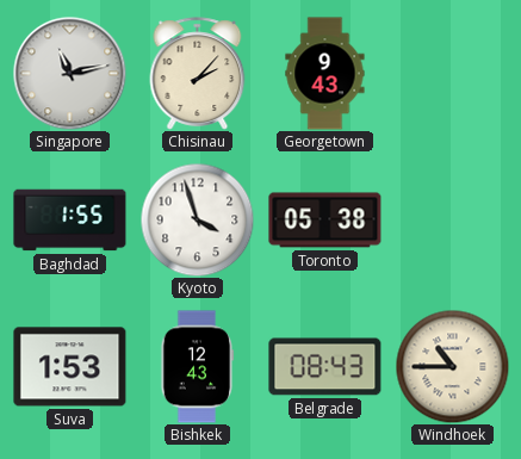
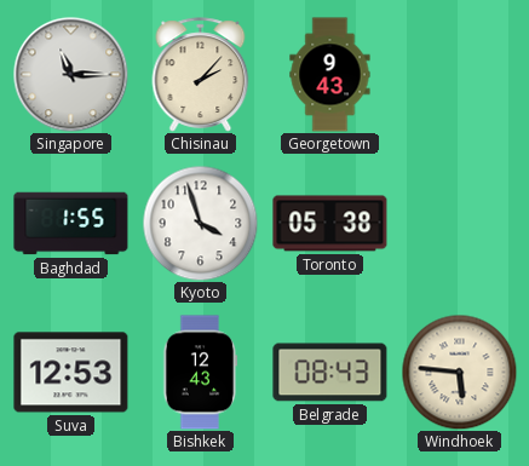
Singapore: 11:13 -> 11:15
Suva: 1:53 -> 12:53
Windhoek: 10:45 -> 5:46
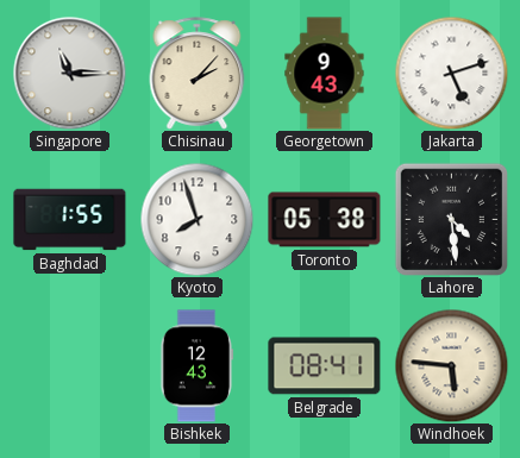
Jakarta: none -> 5:12
Kyoto: 3:57 -> 7:57
Lahore: none -> 4:29
Suva: 12:53 -> none
Belgrade: 08:43 -> 08:41
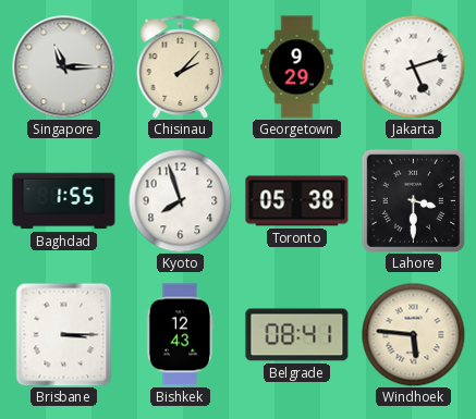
Georgetown: 9:43 -> 9:29
Lahore: 4:29 -> 3:30
Brisbane: none -> 3:15
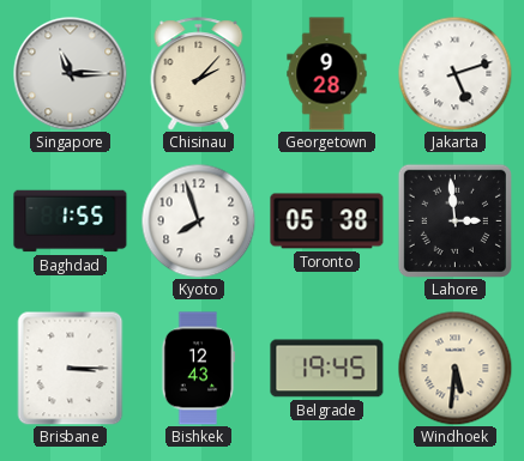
Georgetown: 9:29 -> 9:28
Lahore: 3:30 -> 2:59
Belgrade: 08:41 -> 19:45
Windhoek: 5:46 -> 5:31
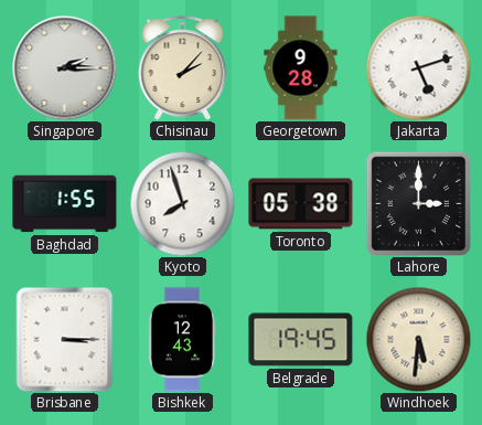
Singapore: 11:15 -> 2:15
Lahore: 2:59 -> 3:00
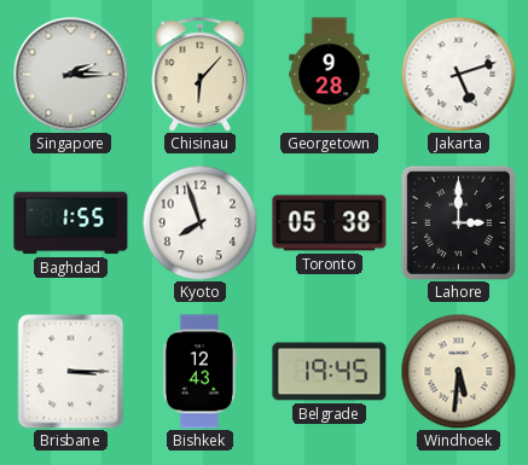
Chisinau: 2:07 -> 6:07
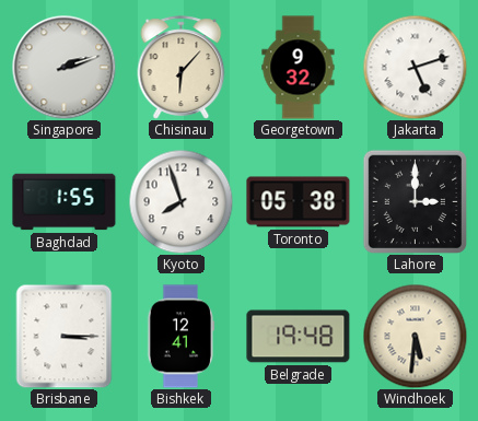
Singapore: 2:15 -> 2:12
Georgetown: 9:28 -> 9:32
Bishkek: 12:43 -> 12:41
Belgrade: 19:45 -> 19:48
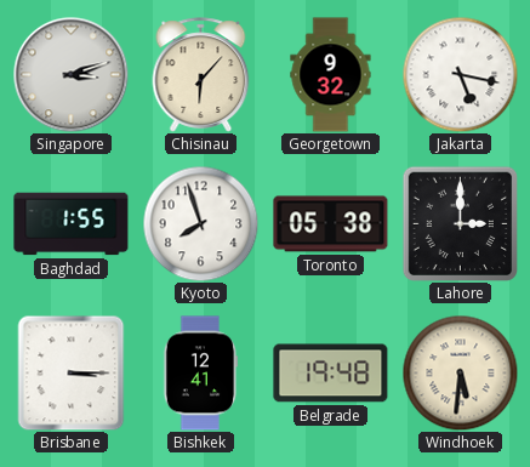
Singapore: 2:12 -> 3:12
Jakarta: 5:12 -> 5:17
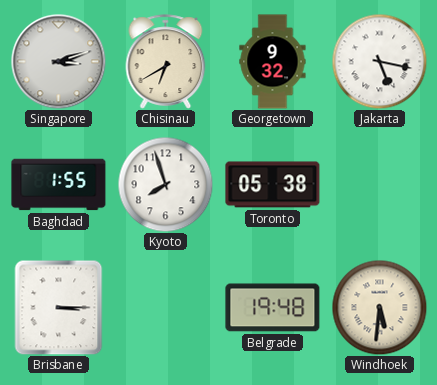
Chisinau: 6:07 -> 6:40
Lahore: 3:00 -> none
Bishkek: 12:41 -> none
